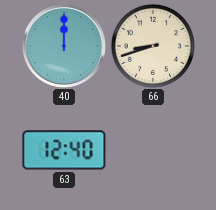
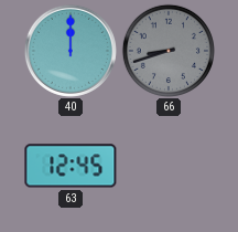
66 dial: cream -> grey
63: 12:40 -> 12:45
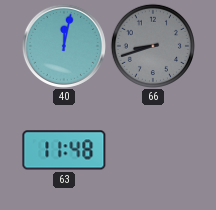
40: 12:00 -> 12:02
63: 12:45 -> 11:48
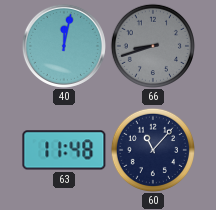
60: none -> 11:07
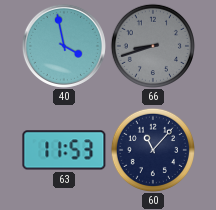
40: 12:02 -> 3:58
63: 11:48 -> 11:53
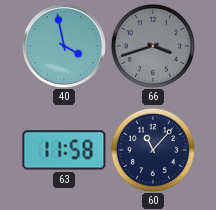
66: 8:42 -> 3:42
63: 11:53 -> 11:58
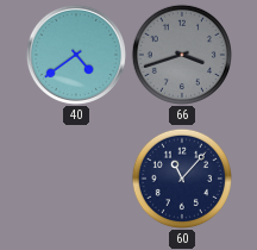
40: 3:58 -> 4:39
63: 11:58 -> none
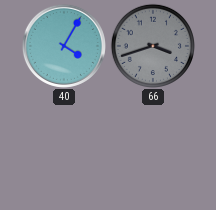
40: 4:39 -> 4:05
60: 11:07 -> none
